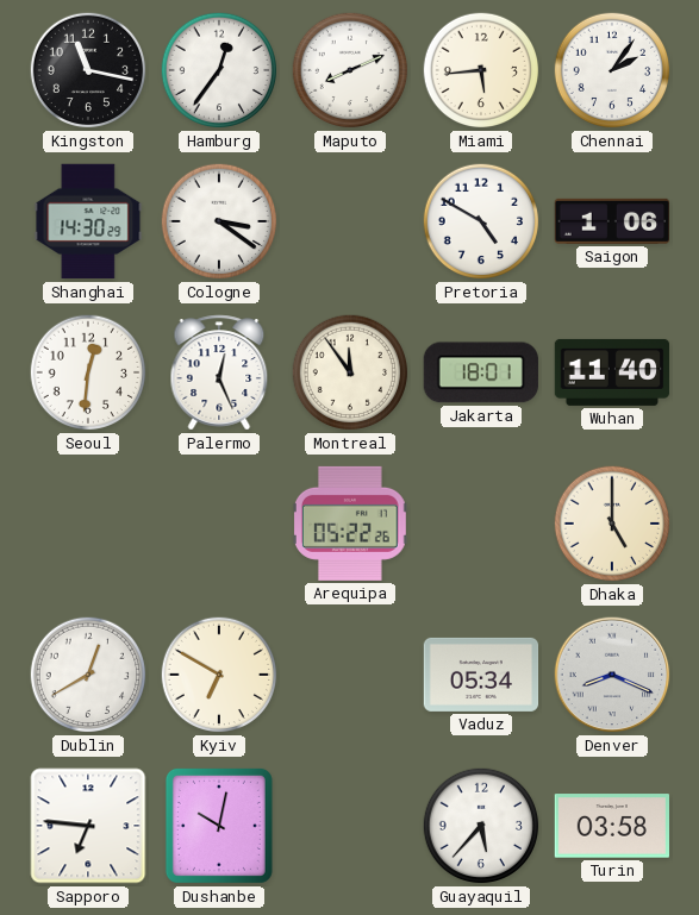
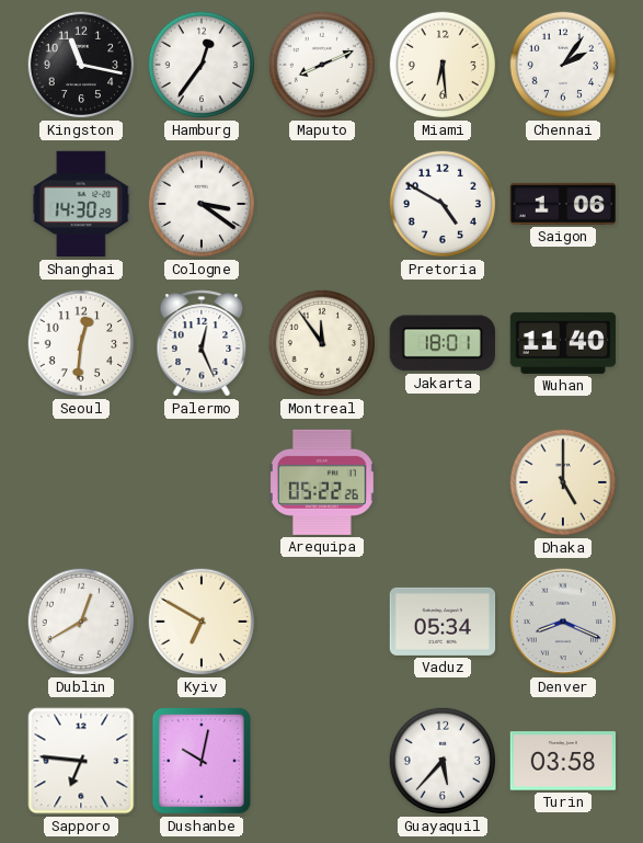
Miami: 5:44 -> 6:29
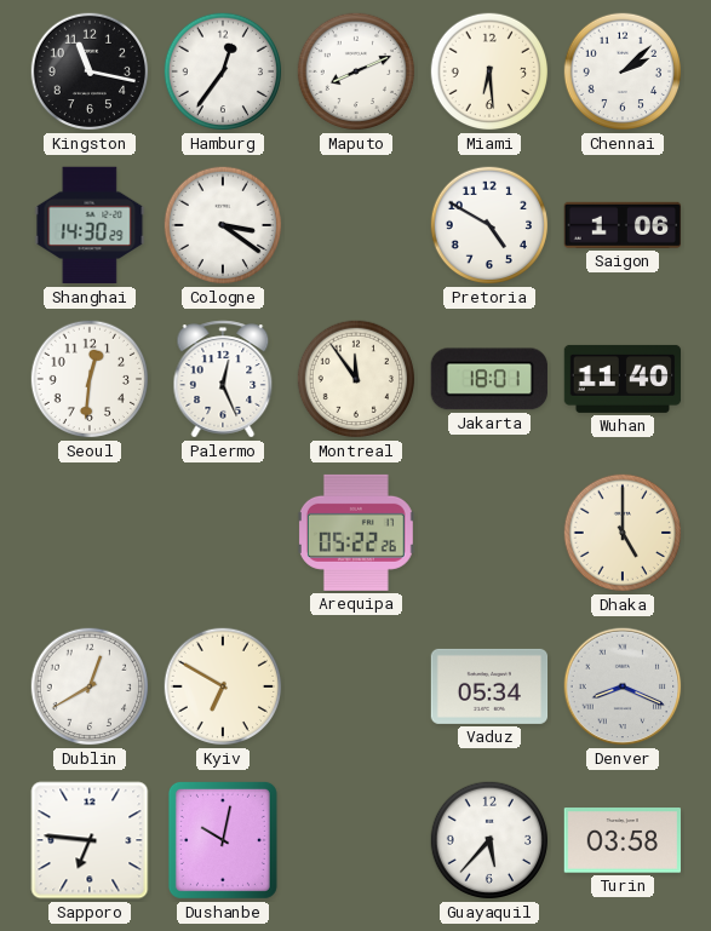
Chennai: 2:06 -> 2:08
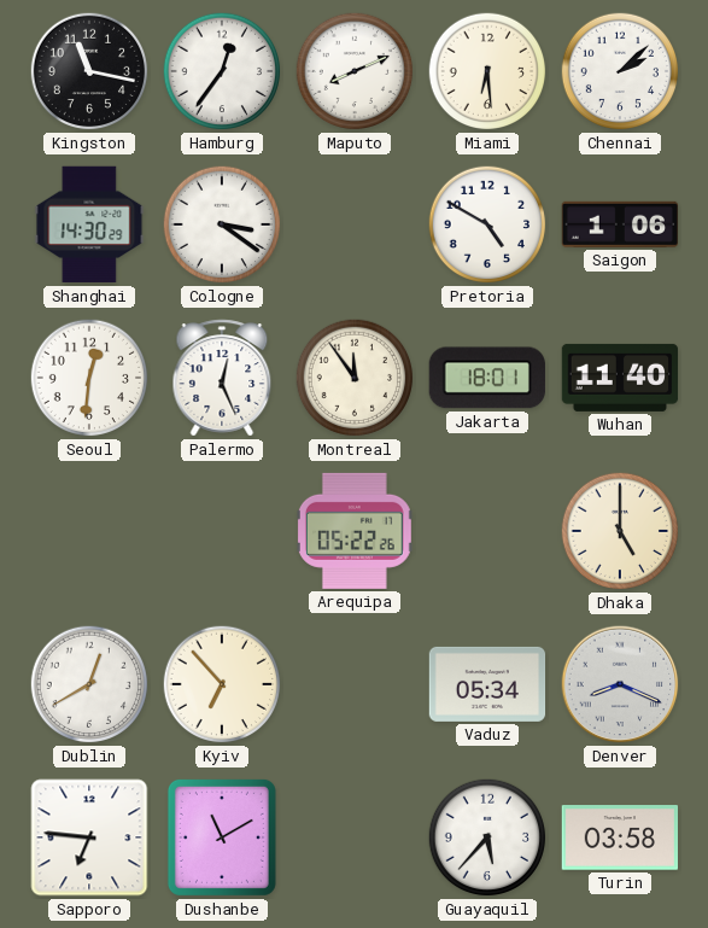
Kyiv: 6:50 -> 6:53
Dushanbe: 10:02 -> 11:10
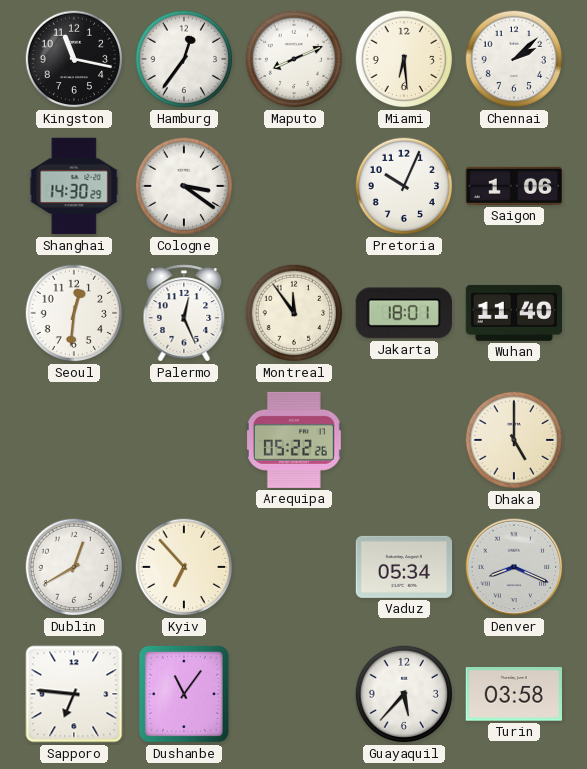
Pretoria: 4:50 -> 10:04
Dushanbe: 11:10 -> 11:06
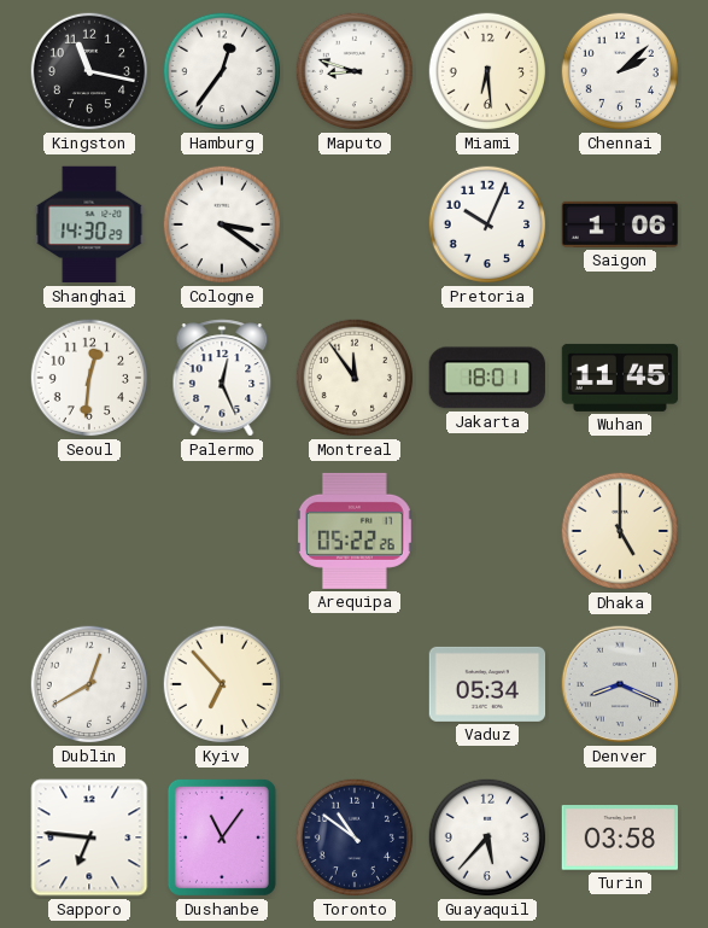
Maputo: 8:11 -> 8:48
Wuhan: 11:40 -> 11:45
Toronto: none -> 10:51
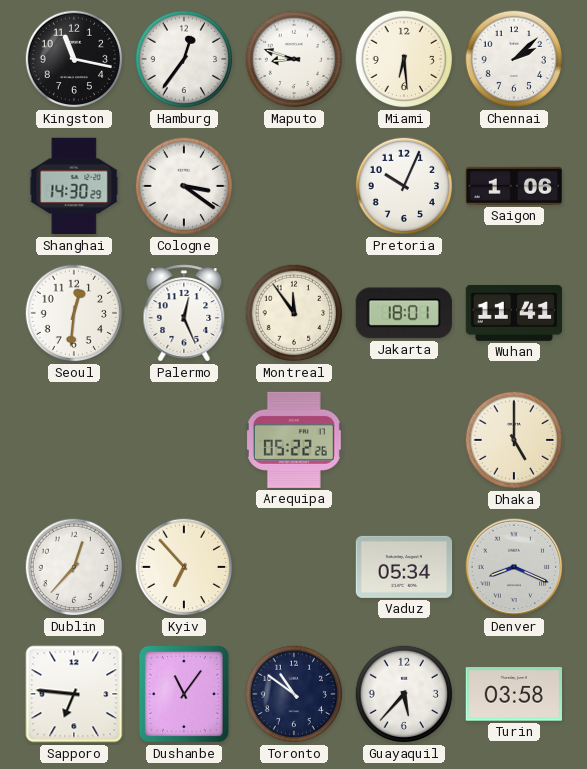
Wuhan: 11:45 -> 11:41
Dublin: 12:40 -> 12:37
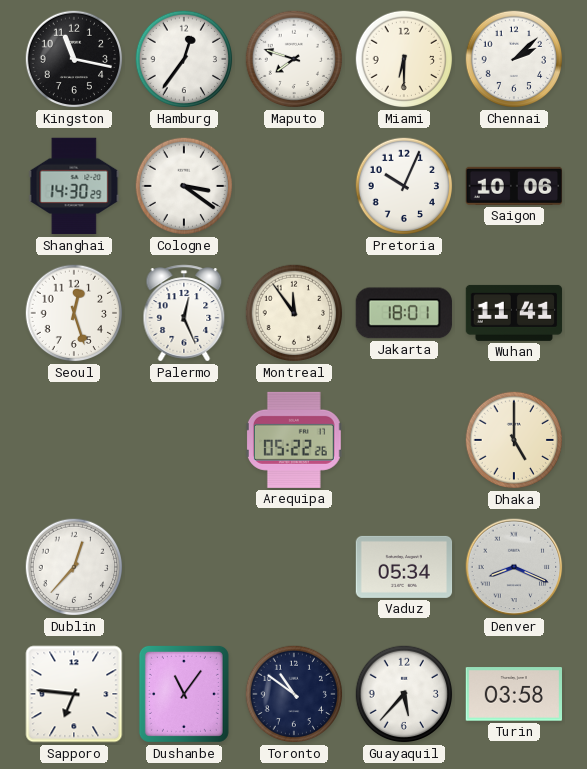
Maputo: 8:48 -> 7:48
Miami: 6:29 -> 6:30
Saigon: 1:06 -> 10:06
Seoul: 12:31 -> 12:27
Kyiv: 6:53 -> none
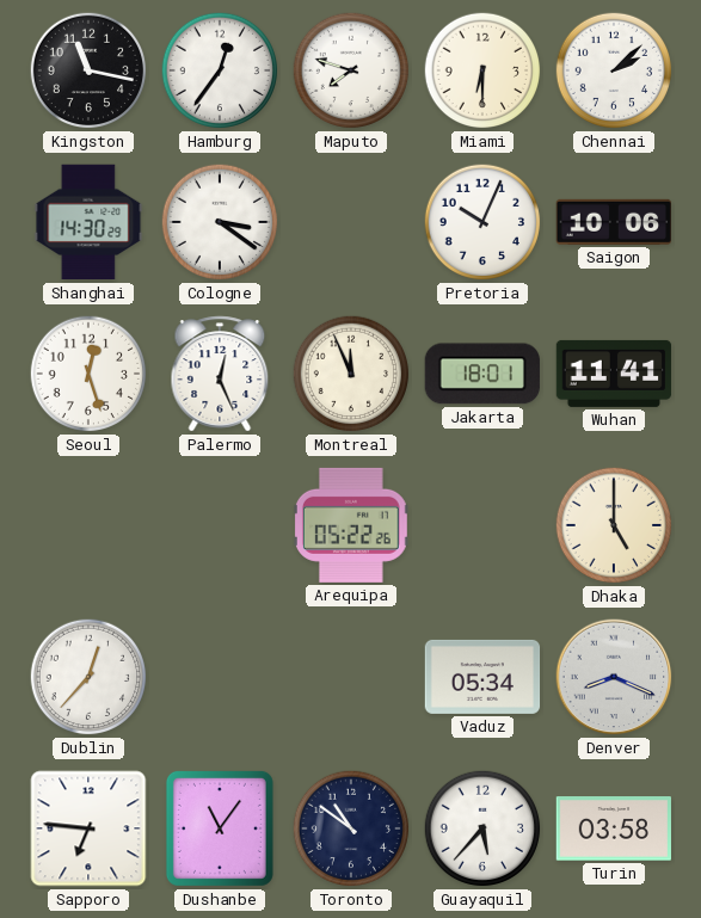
Montreal: 11:54 -> 11:56
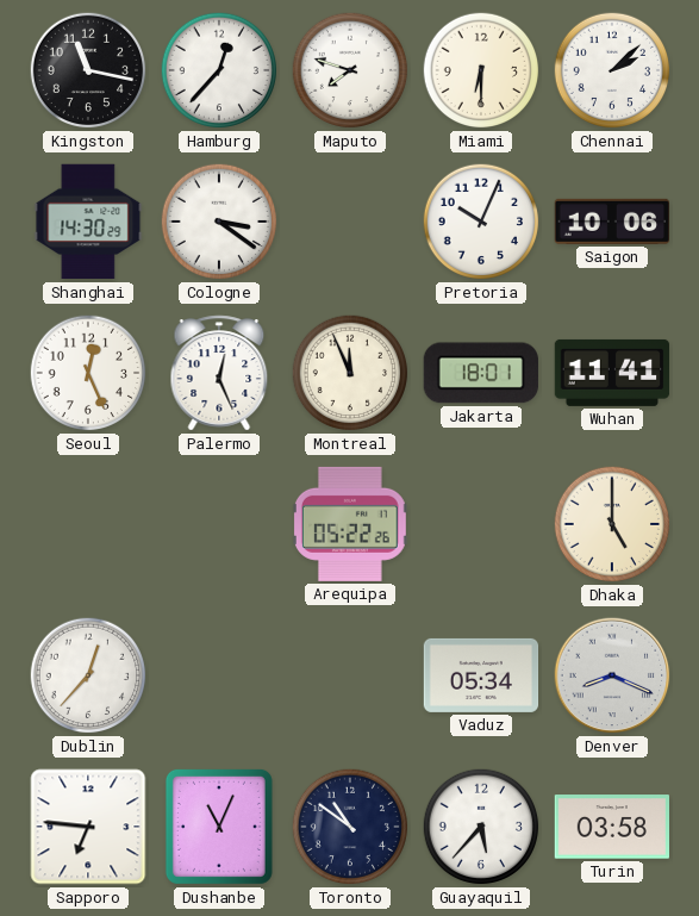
Hamburg: 12:36 -> 12:37
Seoul: 12:27 -> 12:26
Dushanbe: 11:06 -> 11:04
